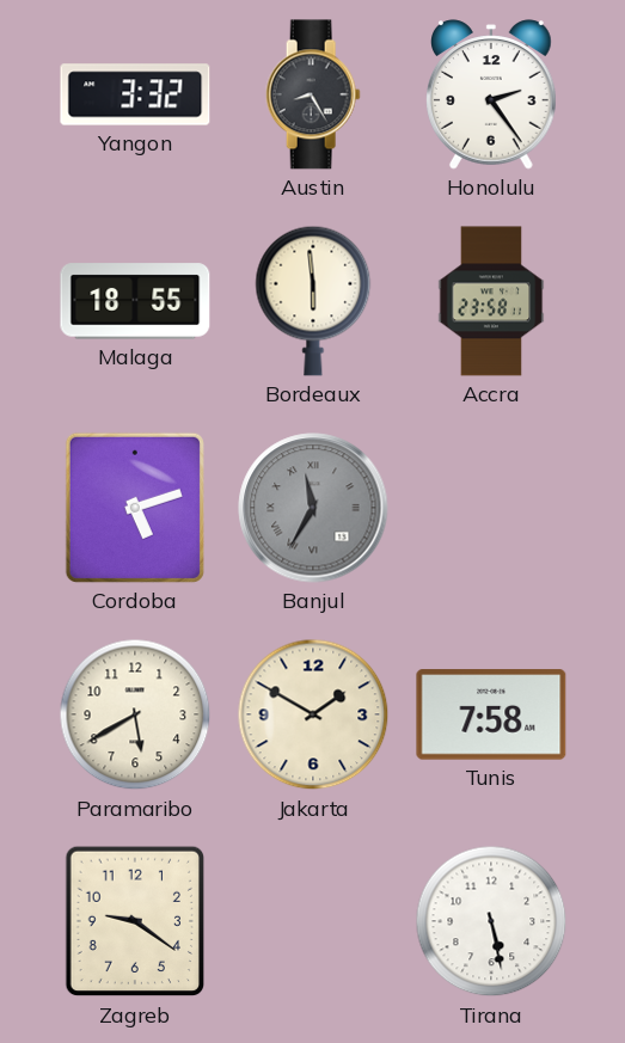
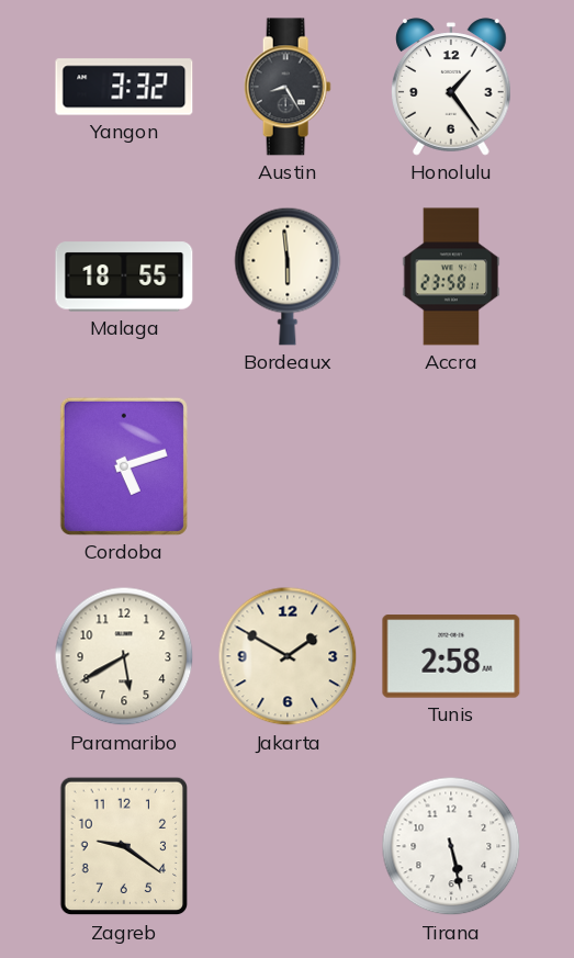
Honolulu: 2:24 -> 1:24
Banjul: 11:35 -> none
Tunis: 7:58 -> 2:58
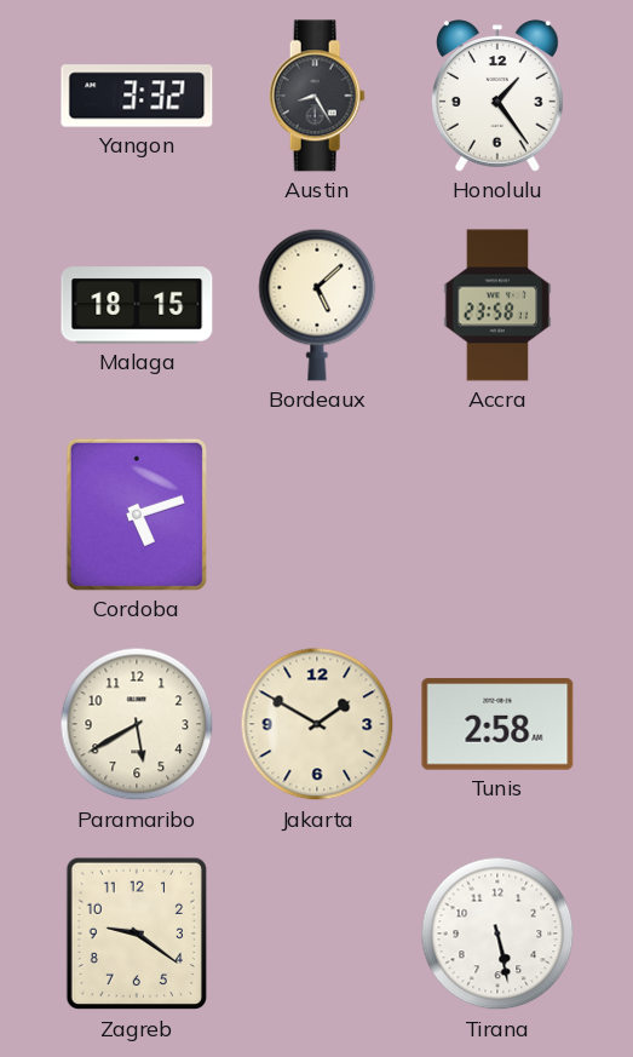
Malaga: 18:55 -> 18:15
Bordeaux: 5:59 -> 5:08
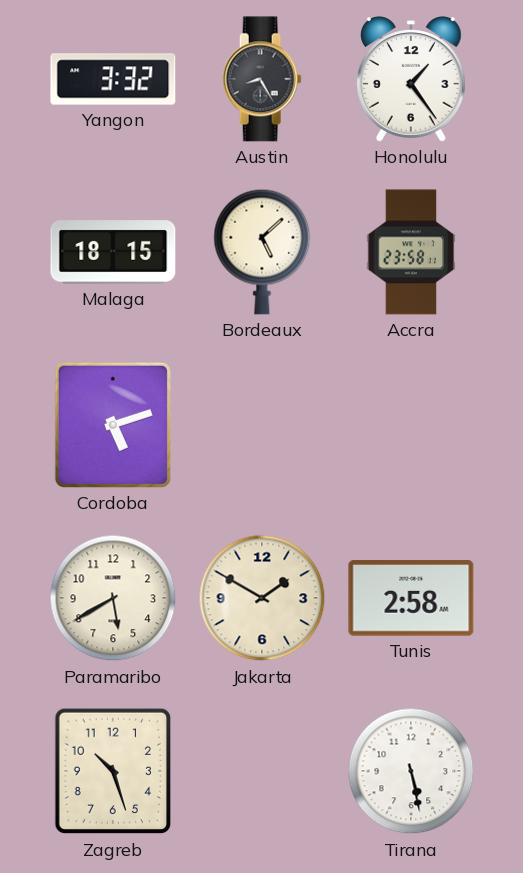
Zagreb: 9:21 -> 10:27
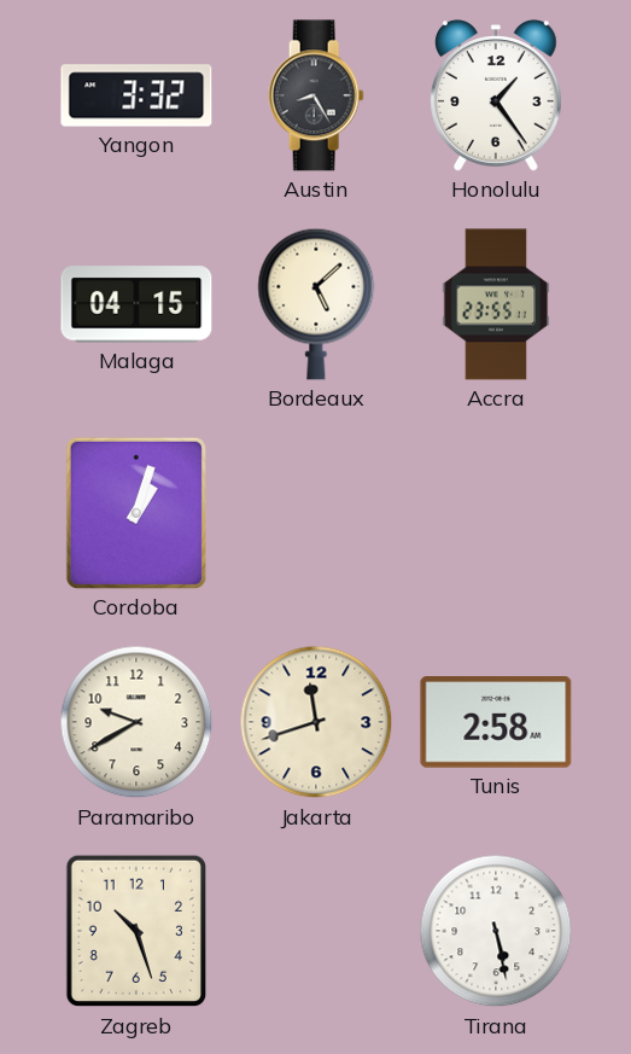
Malaga: 18:15 -> 04:15
Accra: 23:58 -> 23:55
Cordoba: 5:12 -> 1:03
Paramaribo: 5:40 -> 9:40
Jakarta: 1:50 -> 11:42
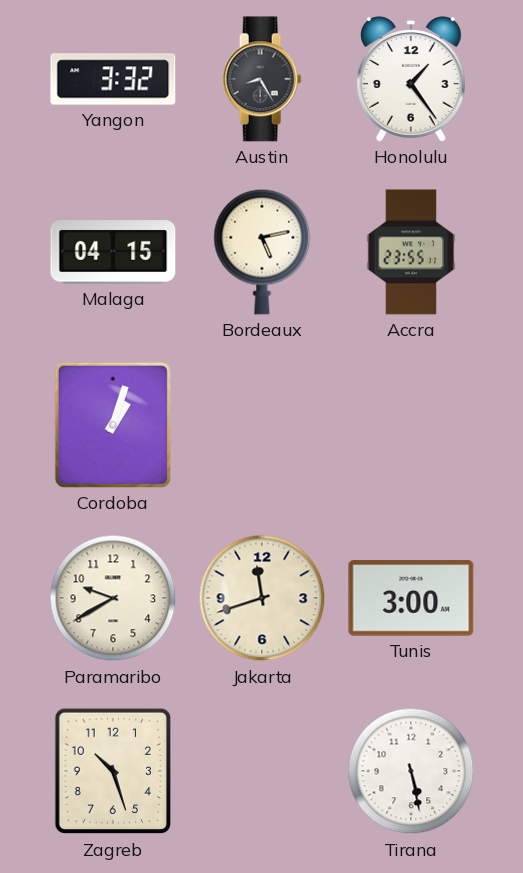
Bordeaux: 5:08 -> 5:13
Tunis: 2:58 -> 3:00
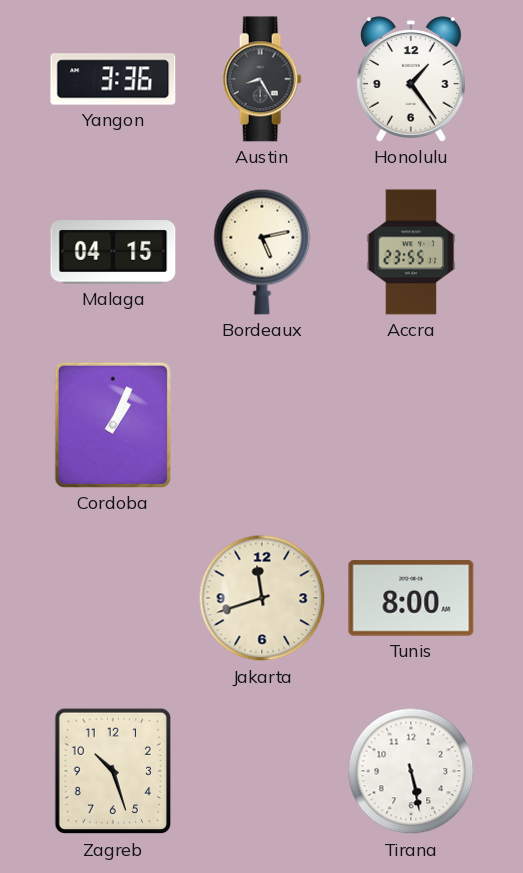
Yangon: 3:32 -> 3:36
Cordoba: 1:03 -> 1:04
Paramaribo: 9:40 -> none
Tunis: 3:00 -> 8:00
